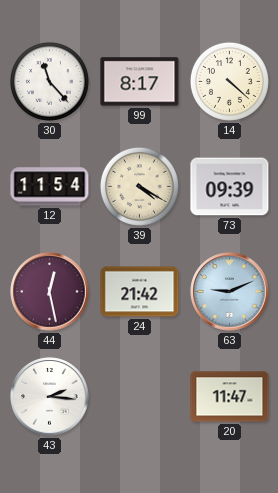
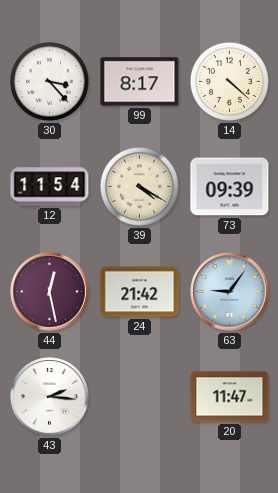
30: 11:23 -> 3:23
63: 9:11 -> 9:06
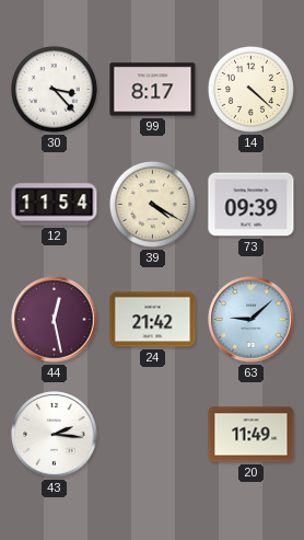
63: 9:06 -> 9:08
20: 11:47 -> 11:49
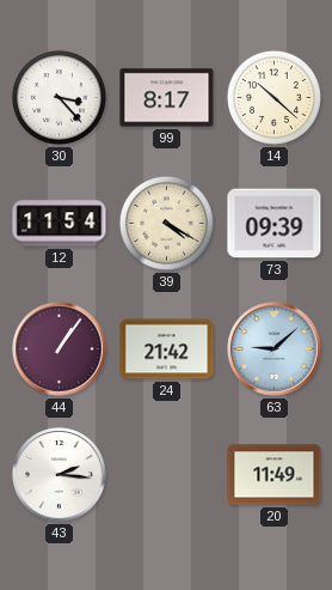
14: 4:22 -> 10:22
44: 12:28 -> 1:06
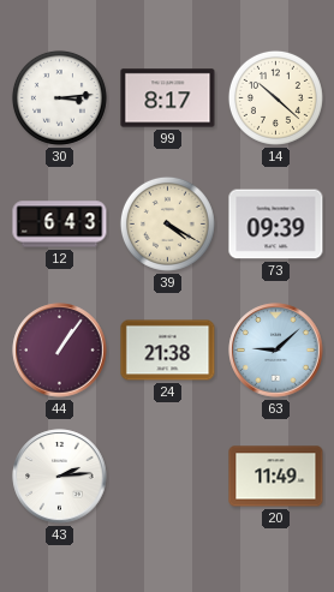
30: 3:23 -> 3:14
12: 11:54 -> 6:43
24: 21:42 -> 21:38
43: 2:16 -> 2:14
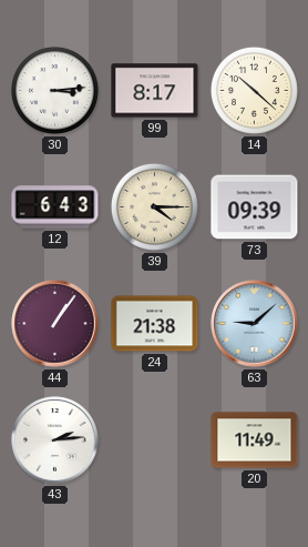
39: 4:20 -> 4:15
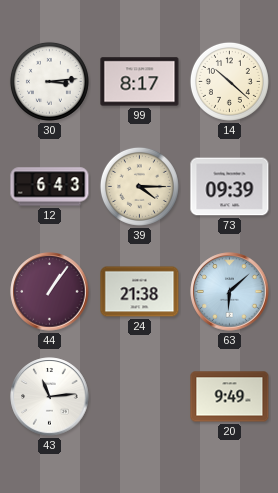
63: 9:08 -> 6:08
43: 2:14 -> 11:14
20: 11:49 -> 9:49
